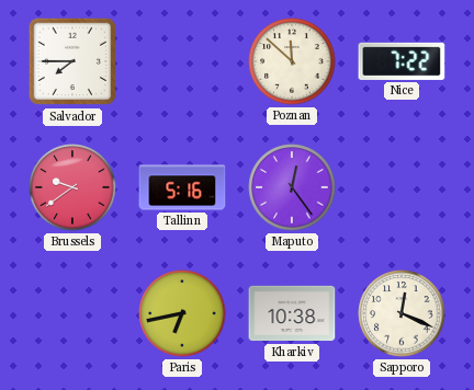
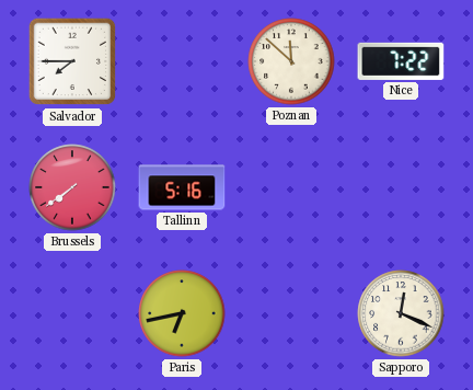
Brussels: 9:39 -> 7:39
Maputo: 12:24 -> none
Kharkiv: 10:38 -> none
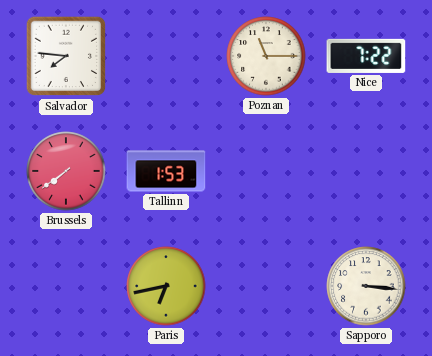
Salvador: 7:45 -> 7:46
Poznan: 11:52 -> 11:15
Tallinn: 5:16 -> 1:53
Sapporo: 12:19 -> 3:16
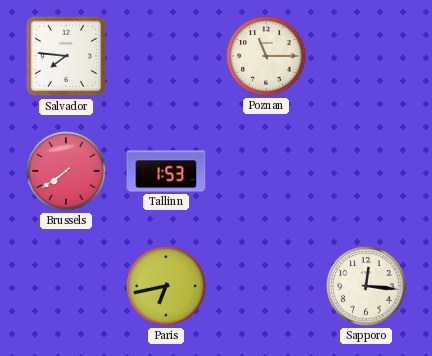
Nice: 7:22 -> none
Sapporo: 3:16 -> 12:16
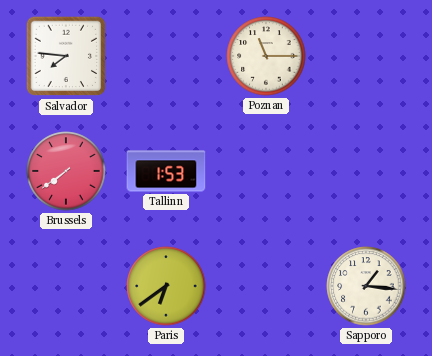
Paris: 6:43 -> 6:39
Sapporo: 12:16 -> 1:16
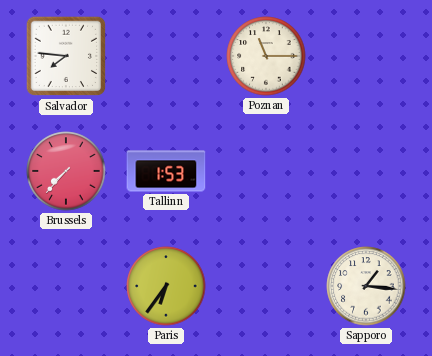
Brussels: 7:39 -> 7:37
Paris: 6:39 -> 6:36
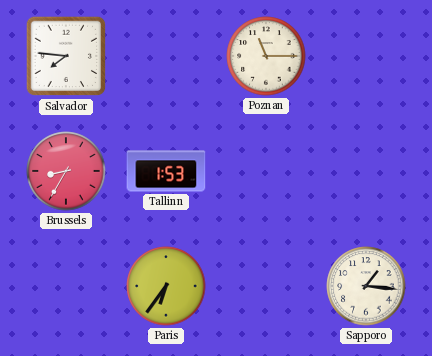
Brussels: 7:37 -> 8:35
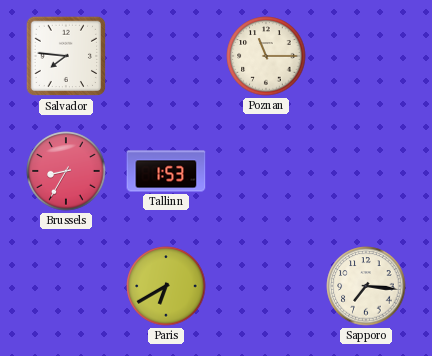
Paris: 6:36 -> 6:40
Sapporo: 1:16 -> 7:16
